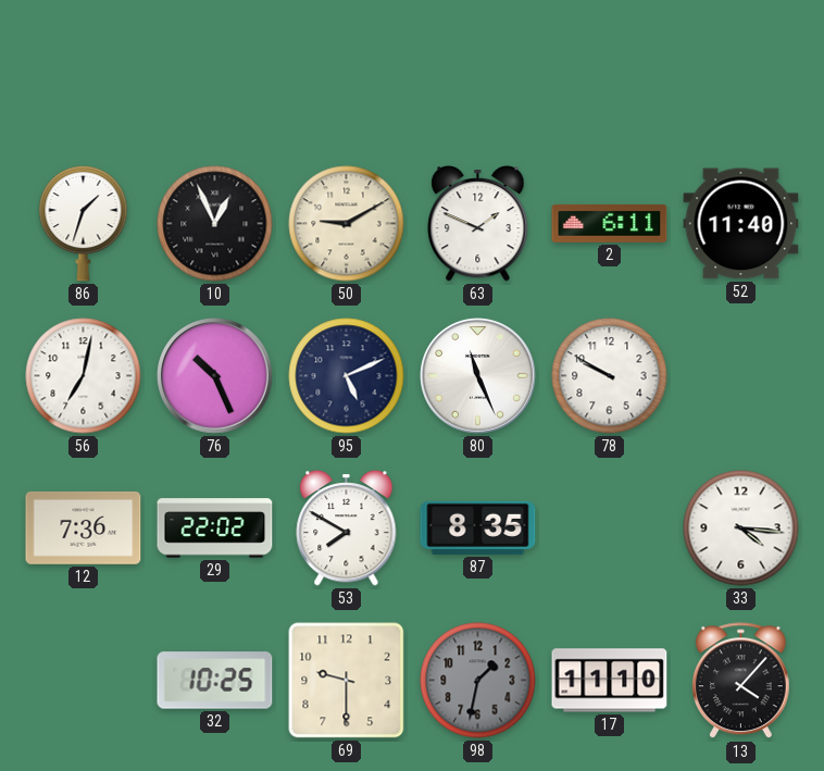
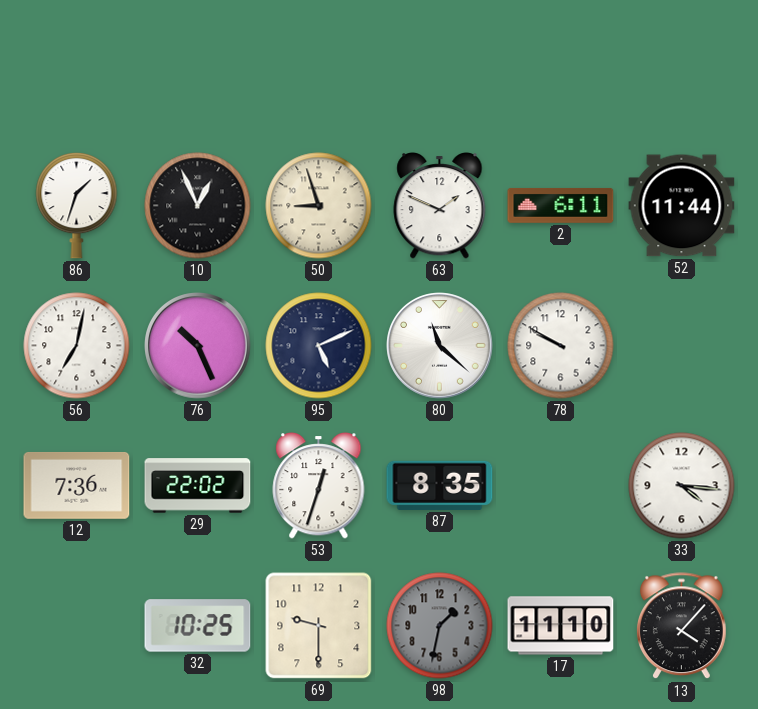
50: 9:10 -> 8:57
52: 11:40 -> 11:44
80: 11:26 -> 11:22
53: 7:50 -> 12:33
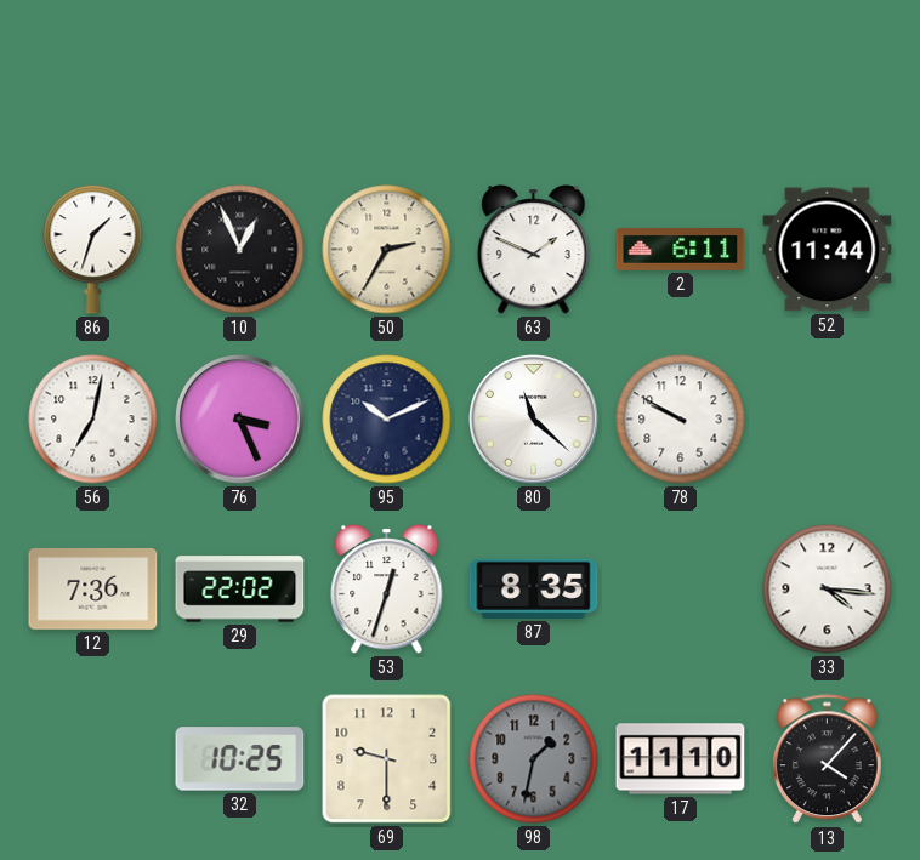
50: 8:57 -> 2:35
76: 10:26 -> 3:26
95: 5:11 -> 10:11
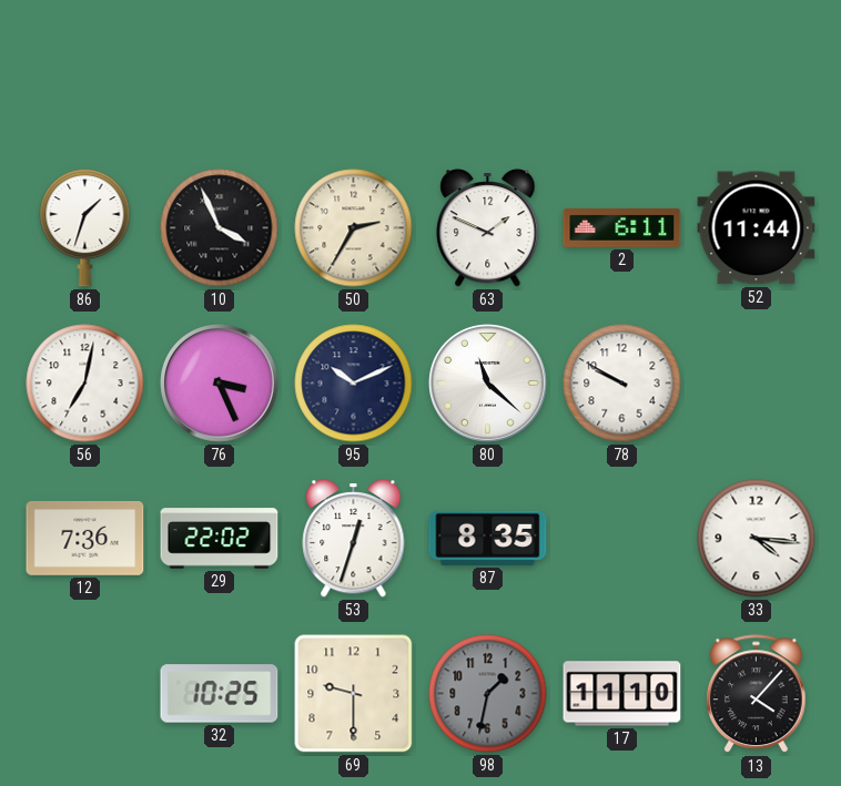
10: 12:56 -> 3:56
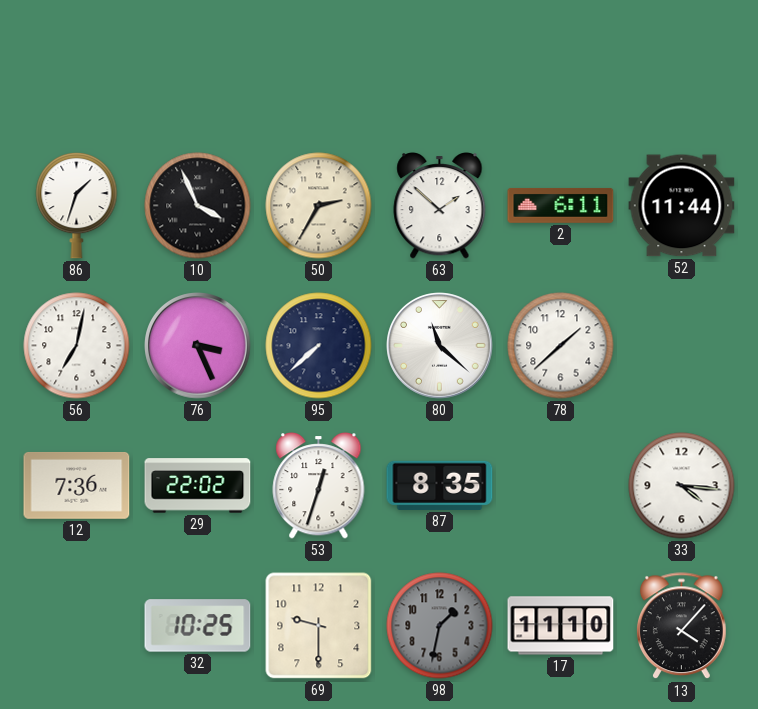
63: 1:49 -> 1:52
95: 10:11 -> 7:38
78: 9:50 -> 1:38
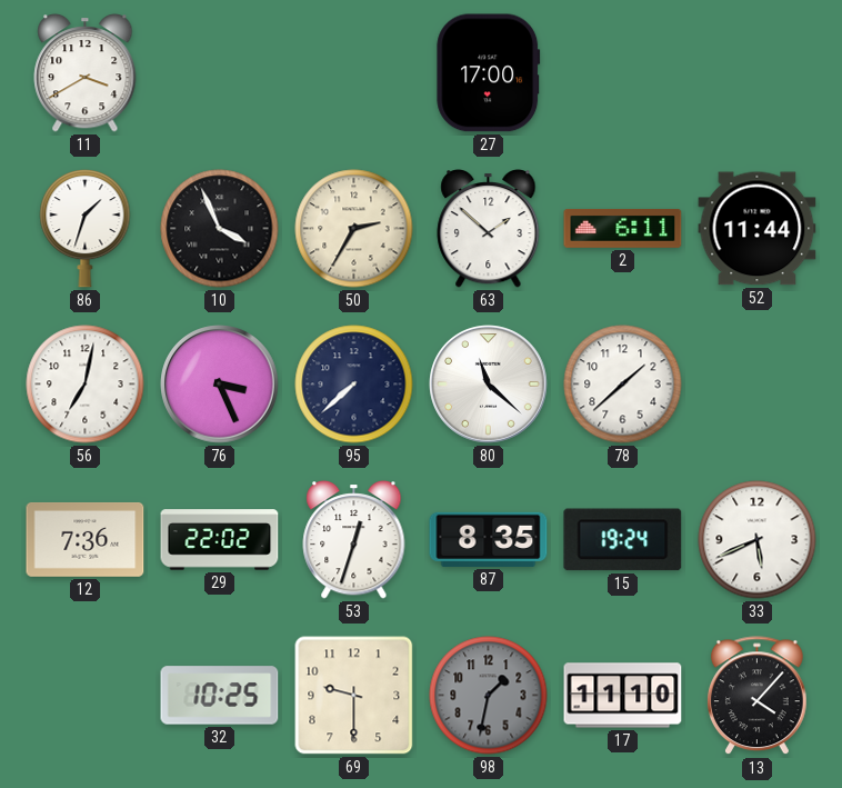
11: none -> 3:40
27: none -> 17:00
15: none -> 19:24
33: 4:16 -> 5:41
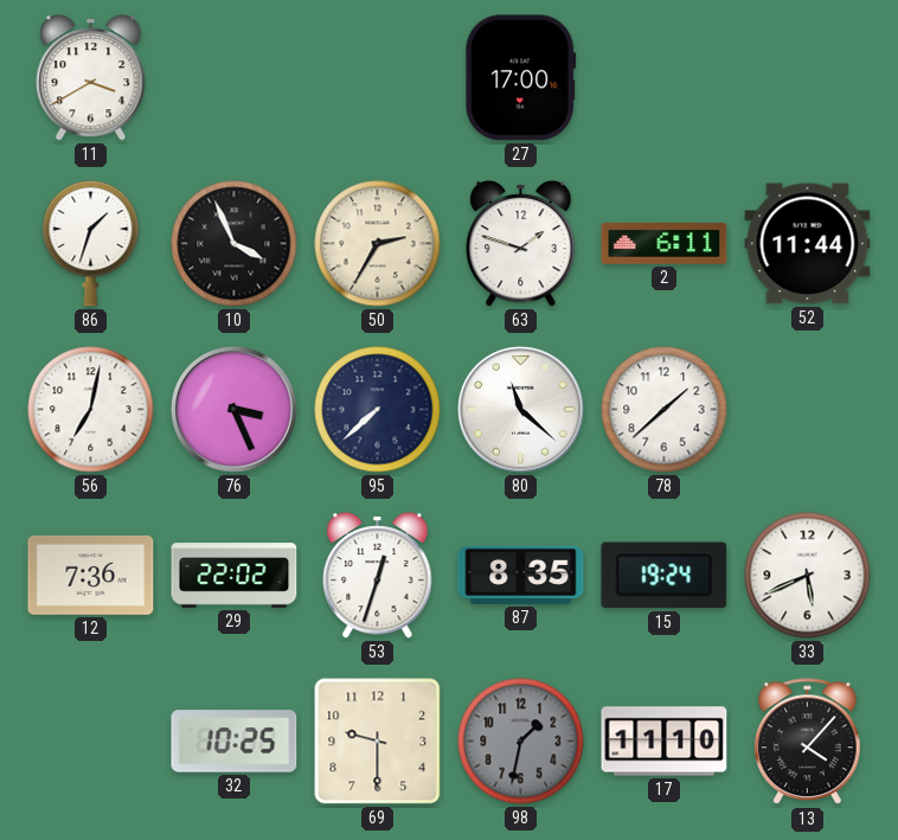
63: 1:52 -> 1:48
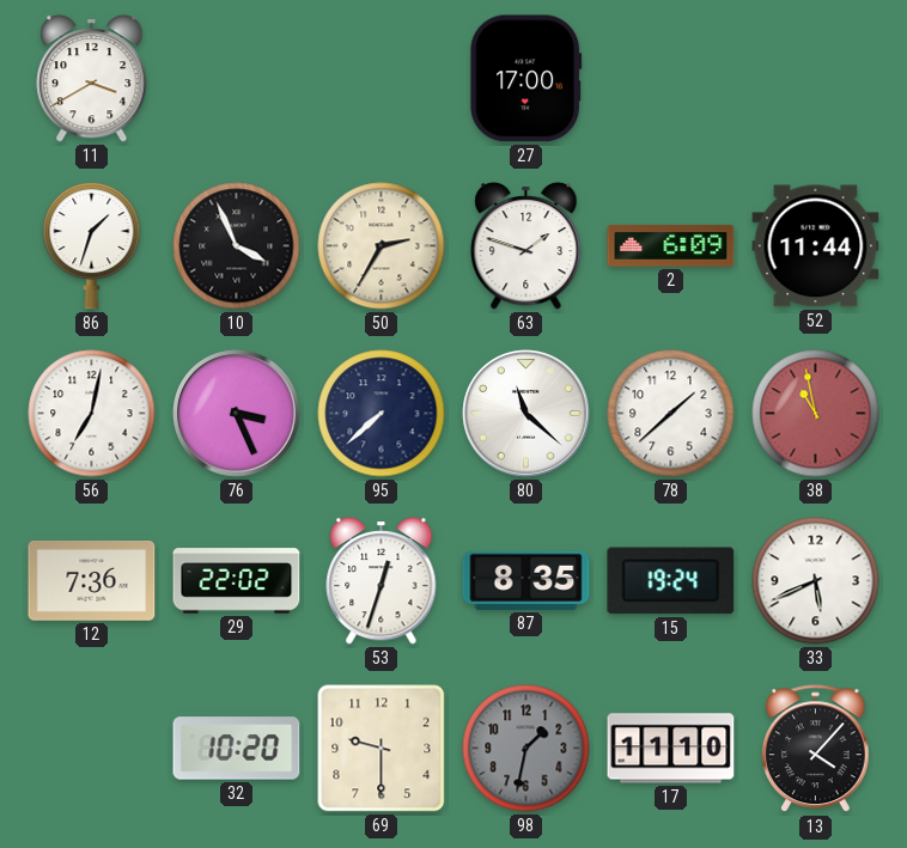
2: 6:11 -> 6:09
38: none -> 10:58
32: 10:25 -> 10:20
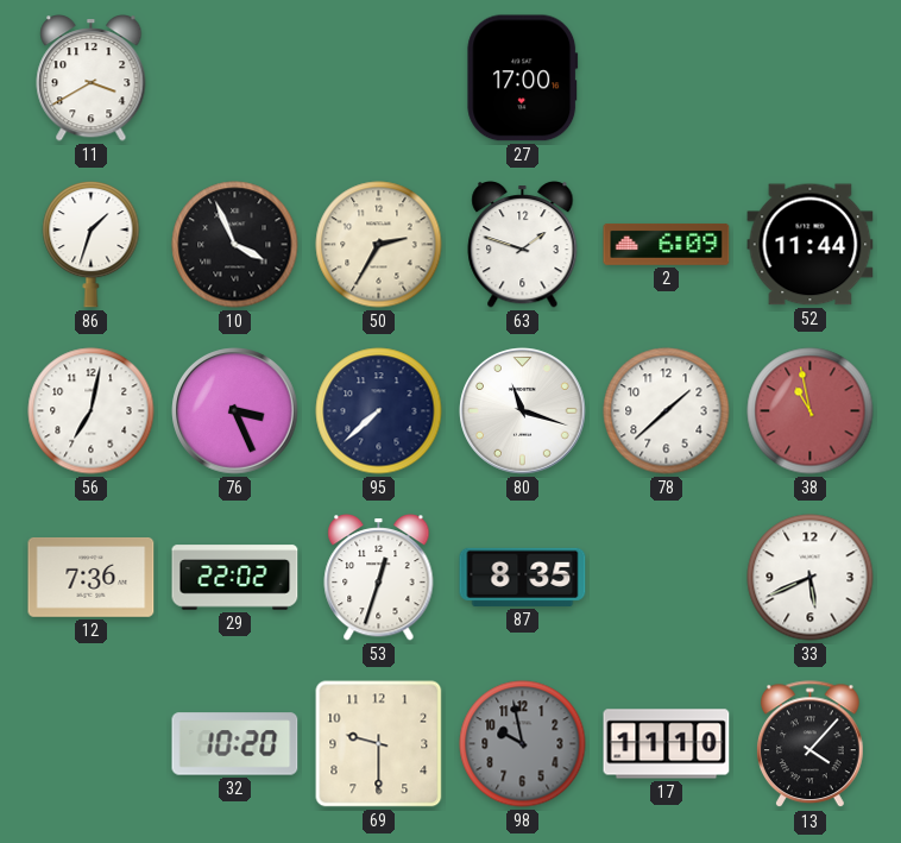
80: 11:22 -> 11:18
15: 19:24 -> none
98: 1:32 -> 9:58
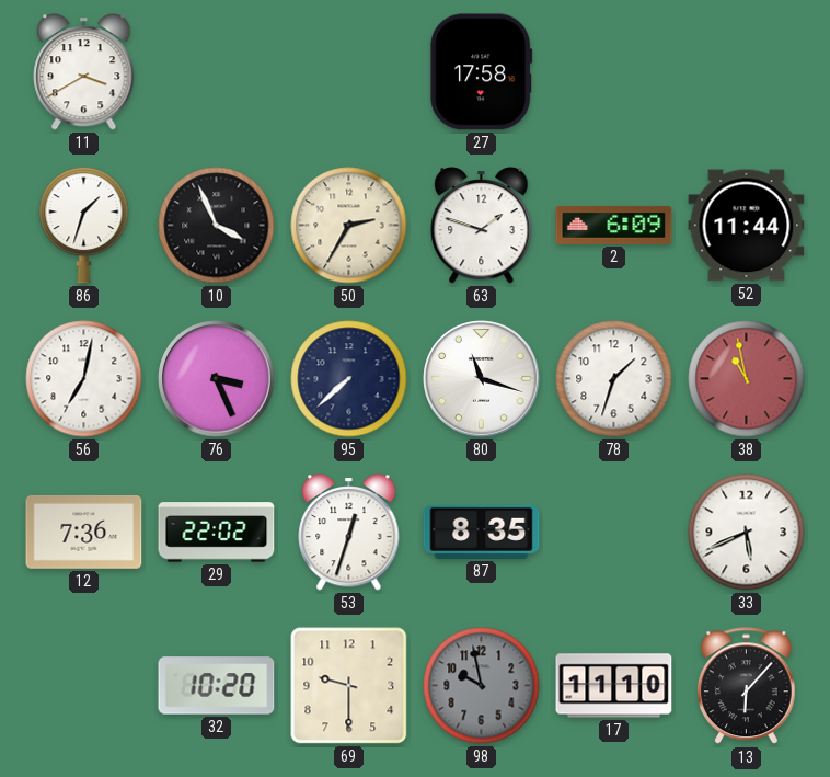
27: 17:00 -> 17:58
78: 1:38 -> 1:33
13: 4:07 -> 6:07
